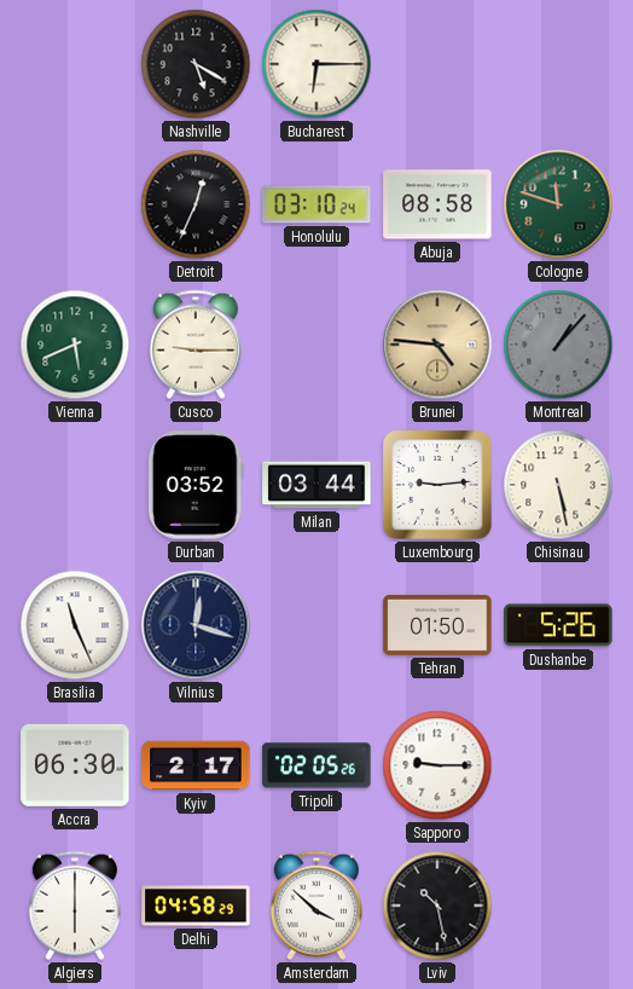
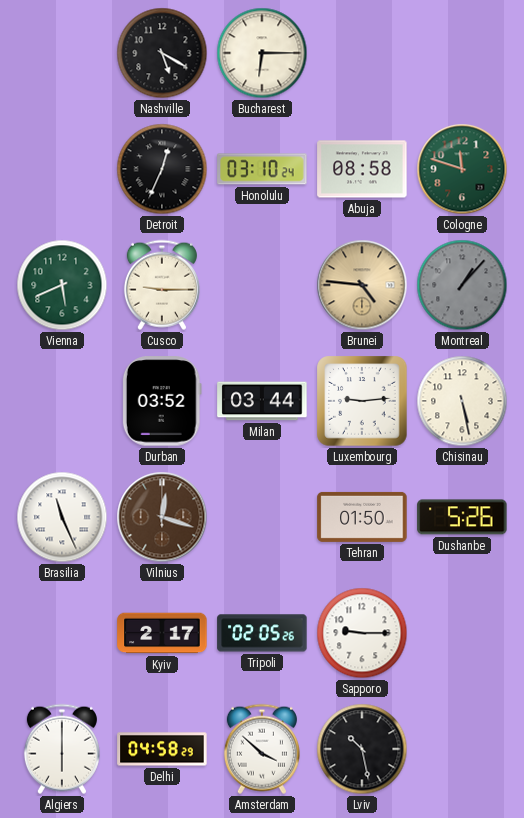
Vilnius dial: navy -> brown
Accra: 06:30 -> none
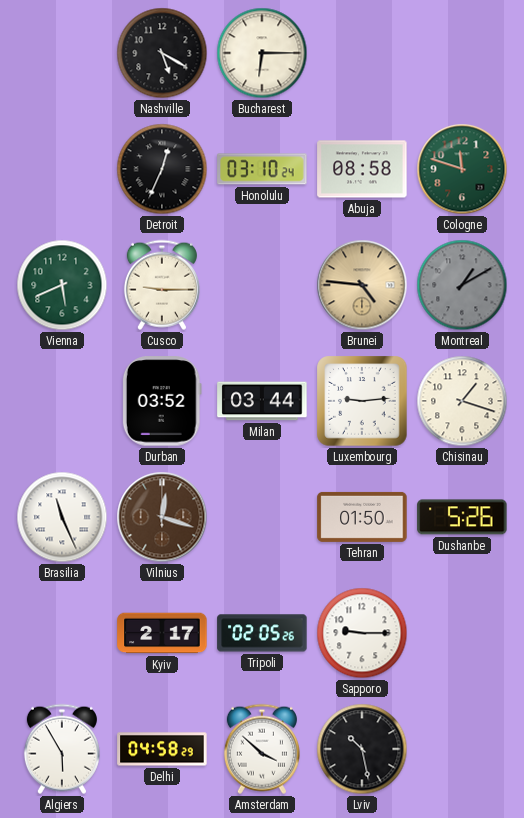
Montreal: 1:07 -> 1:10
Chisinau: 5:28 -> 1:18
Algiers: 6:00 -> 5:55
